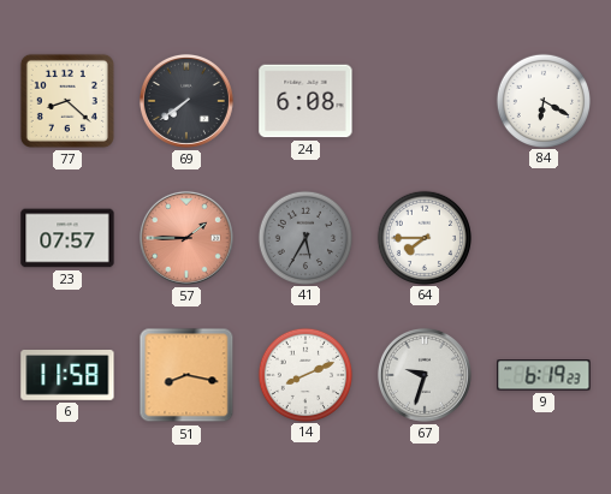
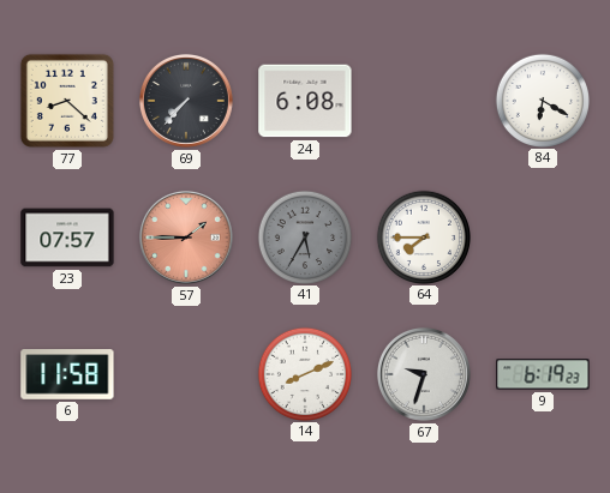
69: 7:39 -> 7:37
51: 8:17 -> none
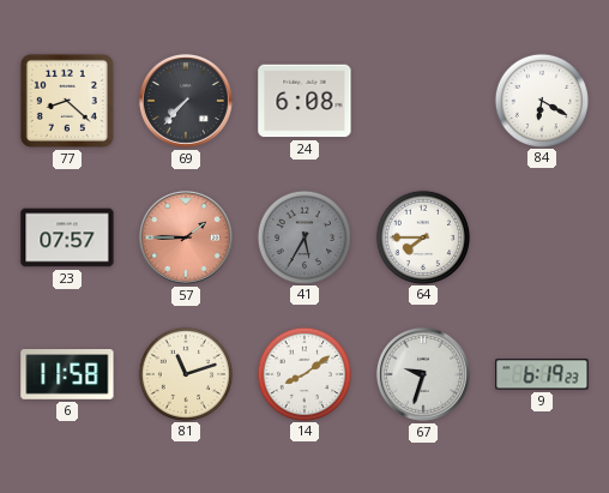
81: none -> 11:12
14: 8:11 -> 8:09
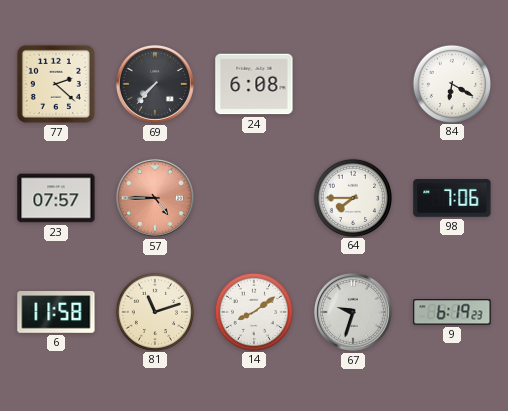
77: 8:22 -> 2:22
57: 1:45 -> 4:45
41: 5:35 -> none
98: none -> 7:06
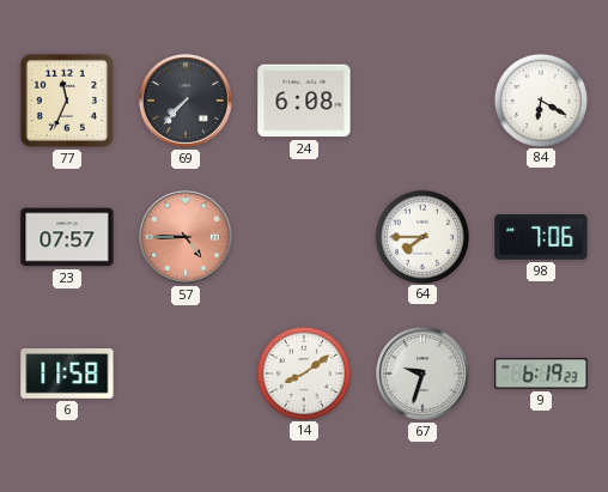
77: 2:22 -> 11:34
81: 11:12 -> none
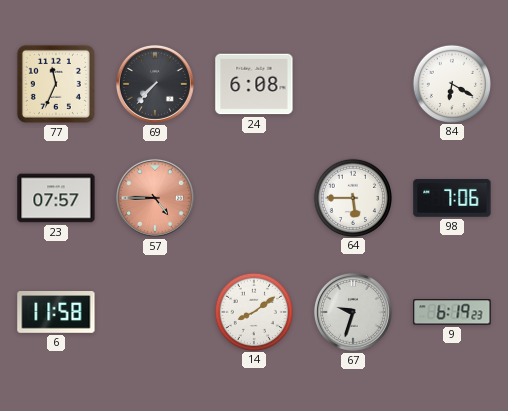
64: 7:45 -> 5:45
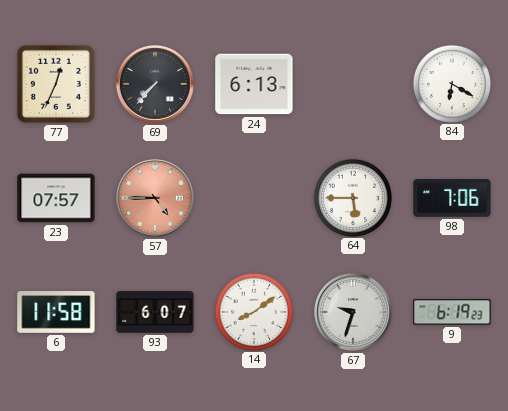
77: 11:34 -> 12:34
24: 6:08 -> 6:13
93: none -> 6:07
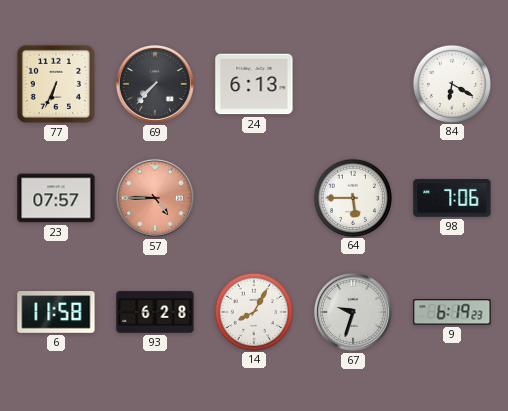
77: 12:34 -> 6:34
93: 6:07 -> 6:28
14: 8:09 -> 8:05
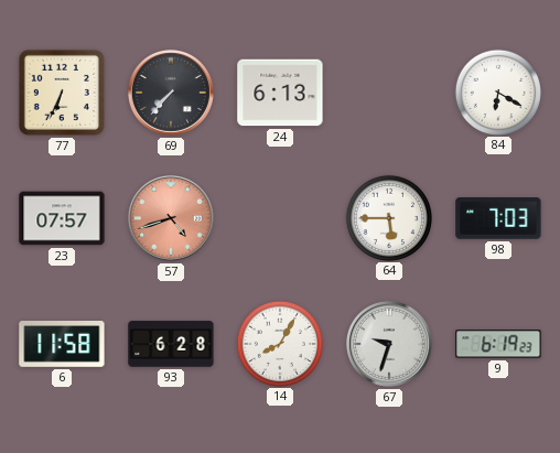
57: 4:45 -> 4:42
98: 7:06 -> 7:03
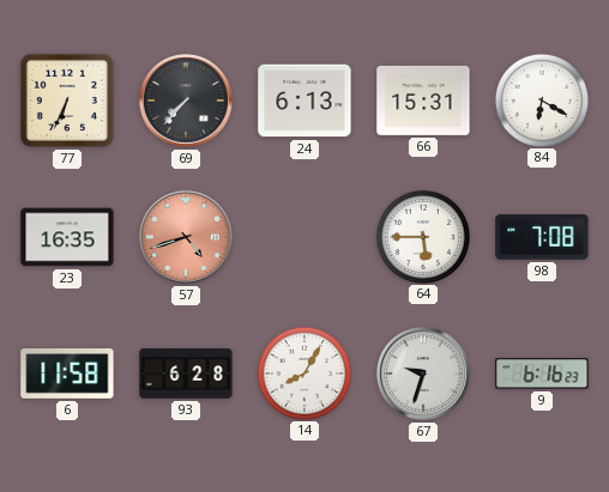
66: none -> 15:31
23: 07:57 -> 16:35
98: 7:03 -> 7:08
9: 6:19 -> 6:16
